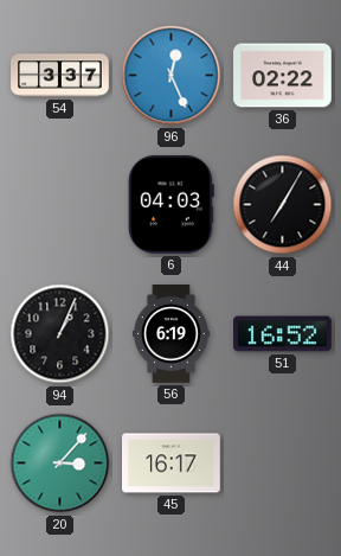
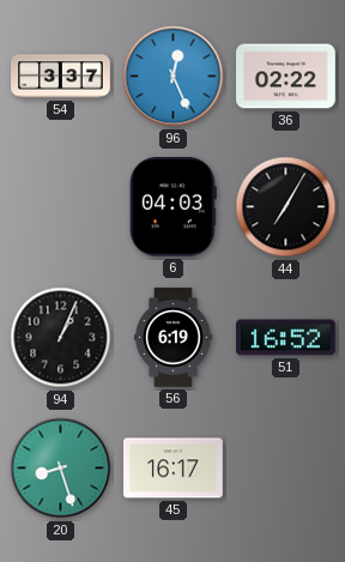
20: 3:07 -> 8:27
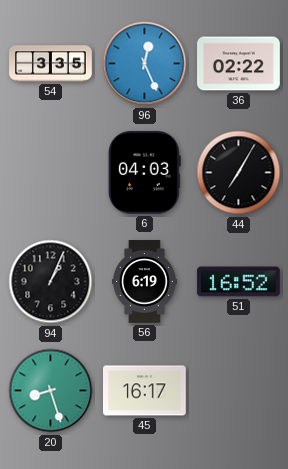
54: 3:37 -> 3:35
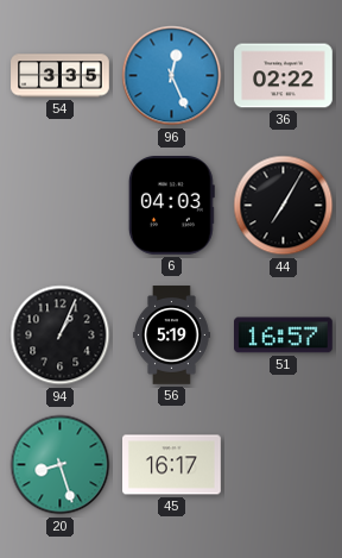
56: 6:19 -> 5:19
51: 16:52 -> 16:57
